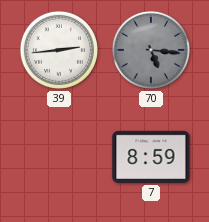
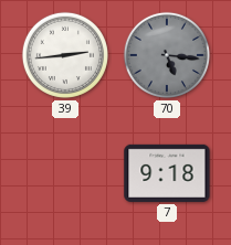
7: 8:59 -> 9:18
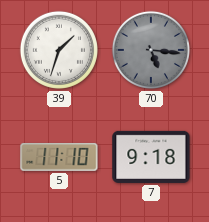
39: 2:44 -> 1:33
5: none -> 11:10
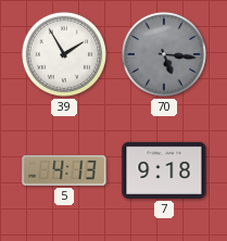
39: 1:33 -> 1:55
5: 11:10 -> 4:13
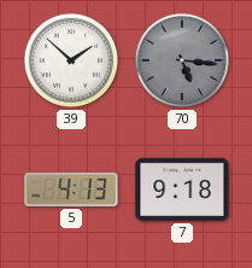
39: 1:55 -> 1:52
